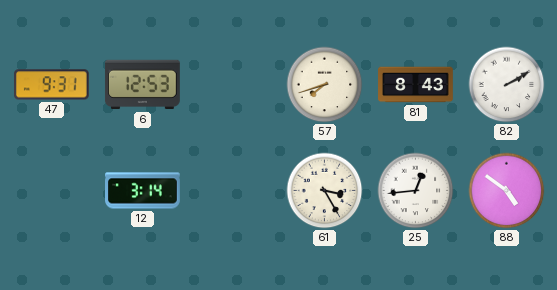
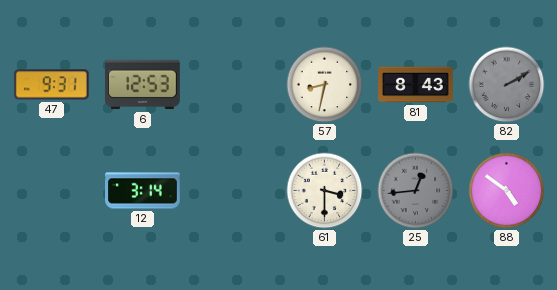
57: 7:42 -> 8:32
82 dial: white -> grey
61: 3:25 -> 3:30
25 dial: white -> grey
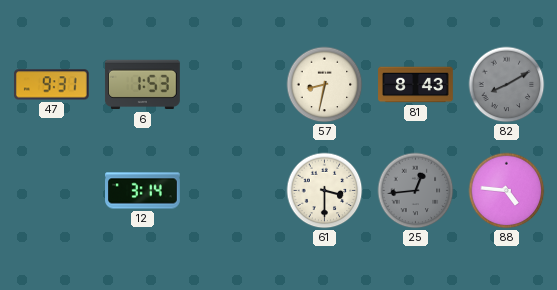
6: 12:53 -> 1:53
82: 2:10 -> 8:10
88: 4:51 -> 4:46
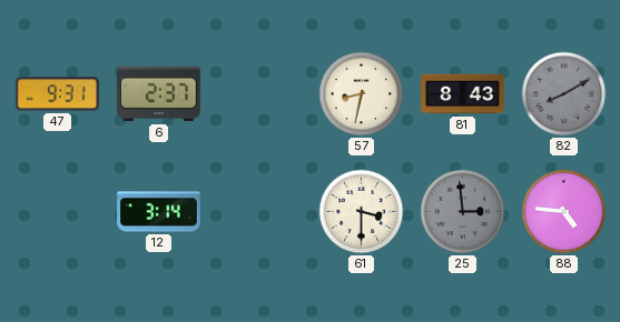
6: 1:53 -> 2:37
25: 12:44 -> 2:59
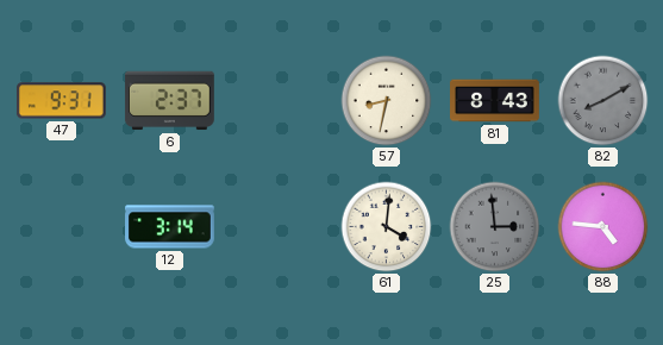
61: 3:30 -> 4:01
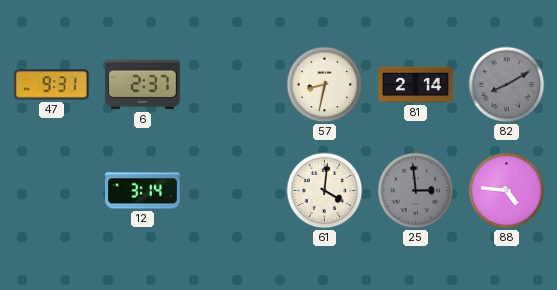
81: 8:43 -> 2:14
